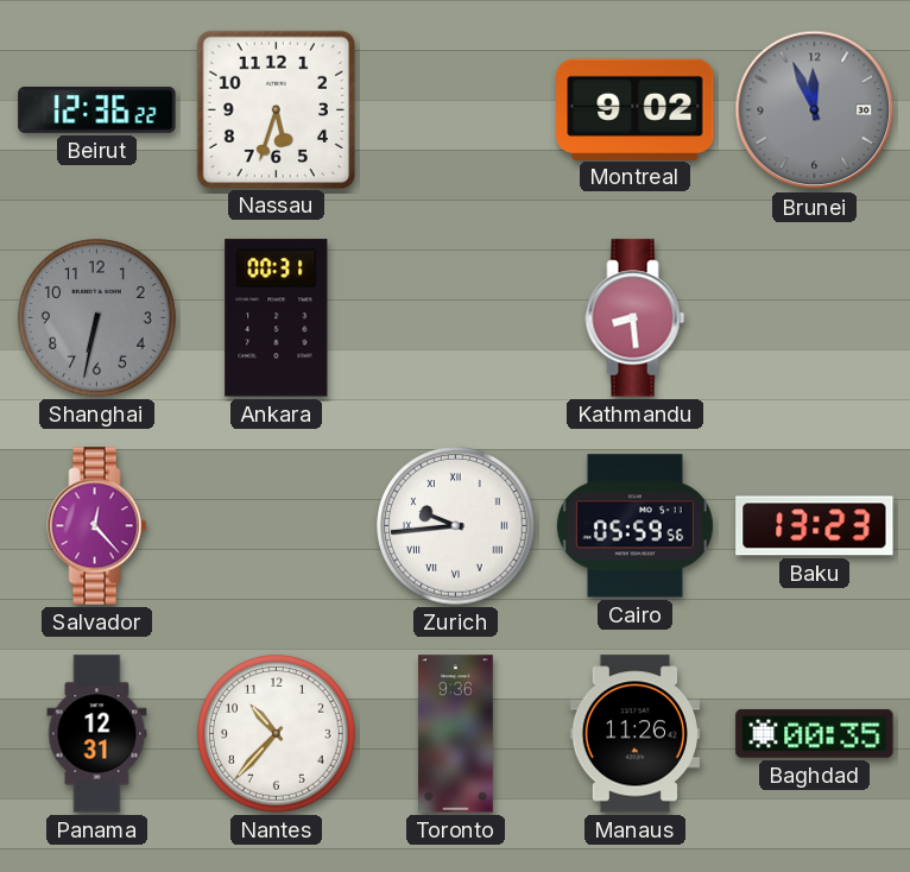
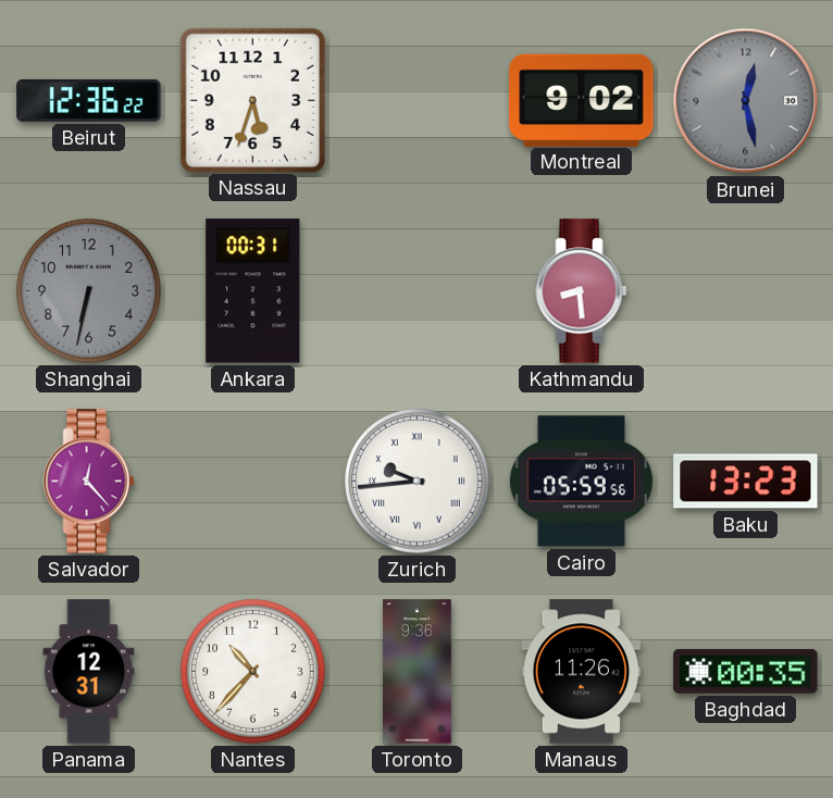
Brunei: 11:56 -> 12:28
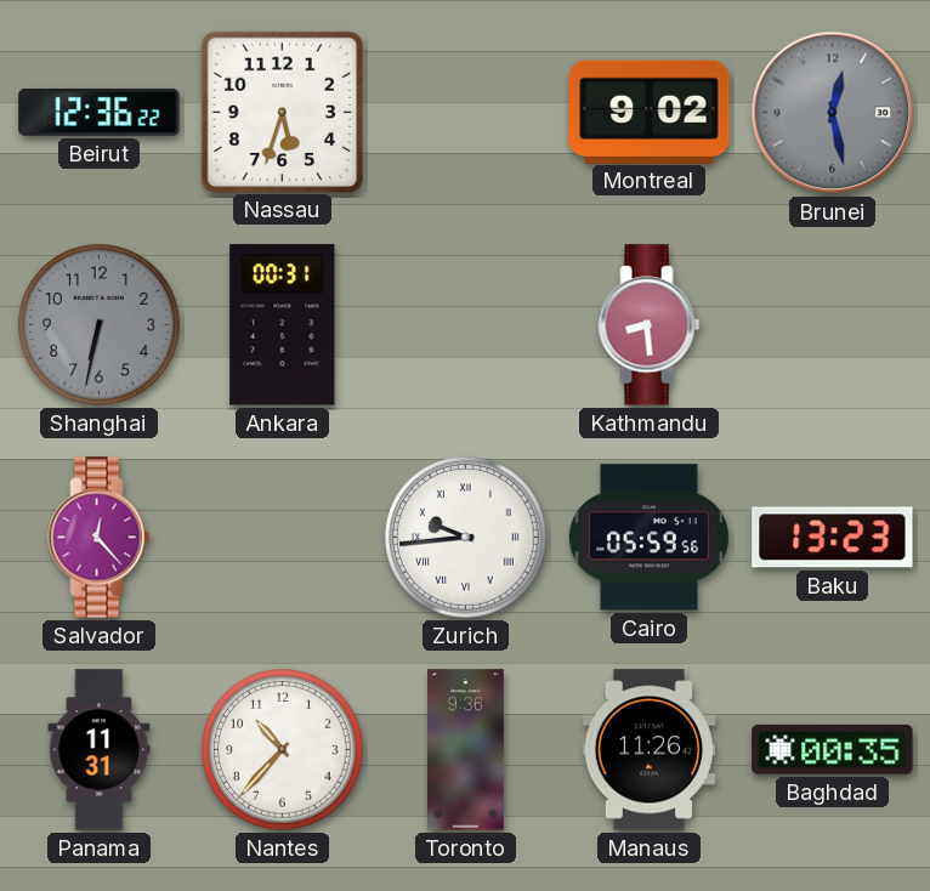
Panama: 12:31 -> 11:31
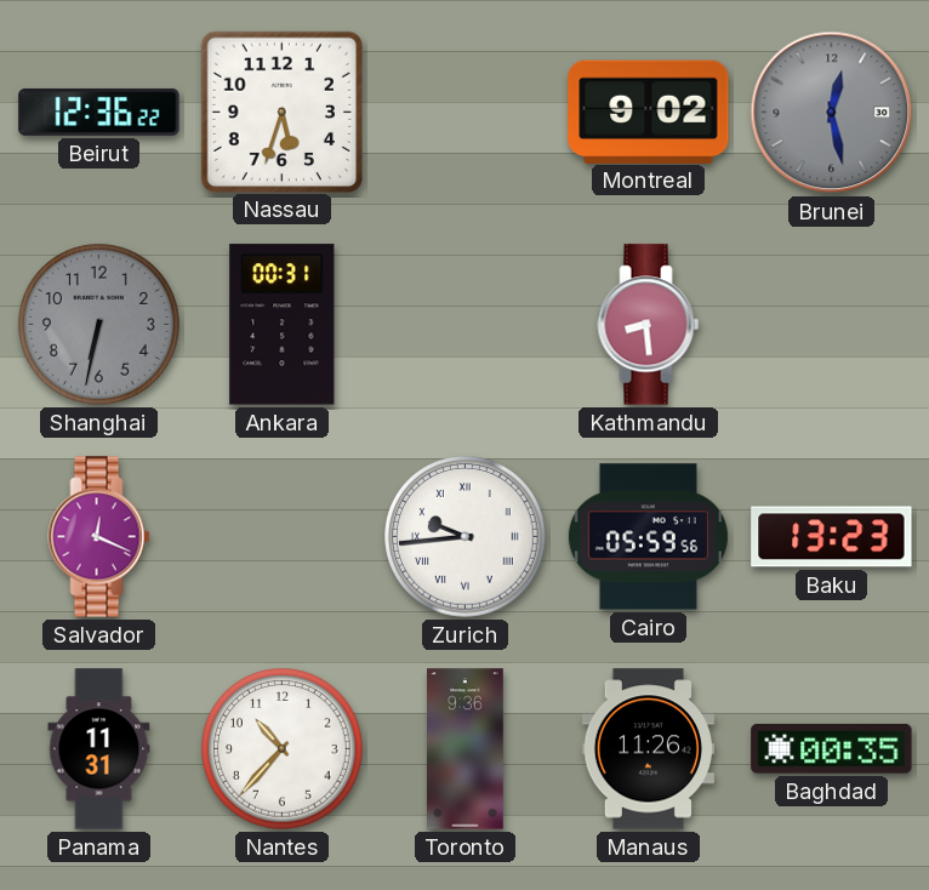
Salvador: 12:23 -> 12:19
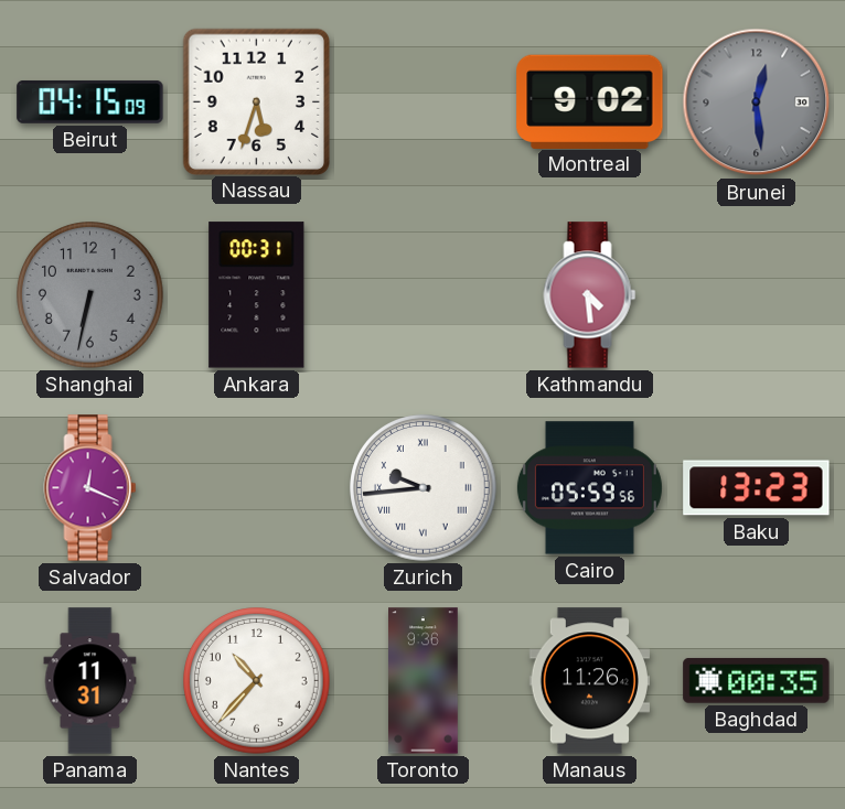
Beirut: 12:36 -> 04:15
Brunei: 12:28 -> 12:29
Kathmandu: 8:29 -> 4:29
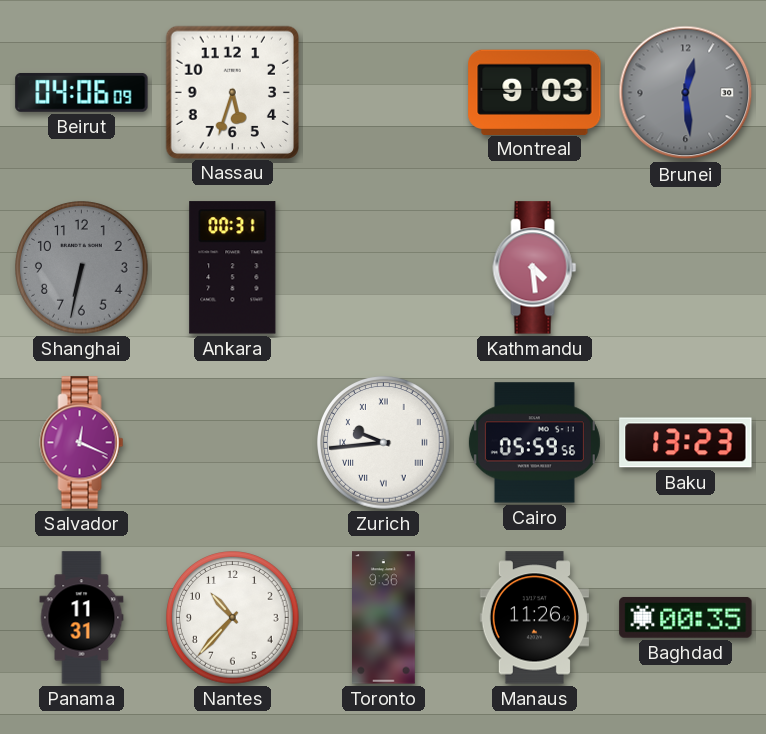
Beirut: 04:15 -> 04:06
Montreal: 9:02 -> 9:03
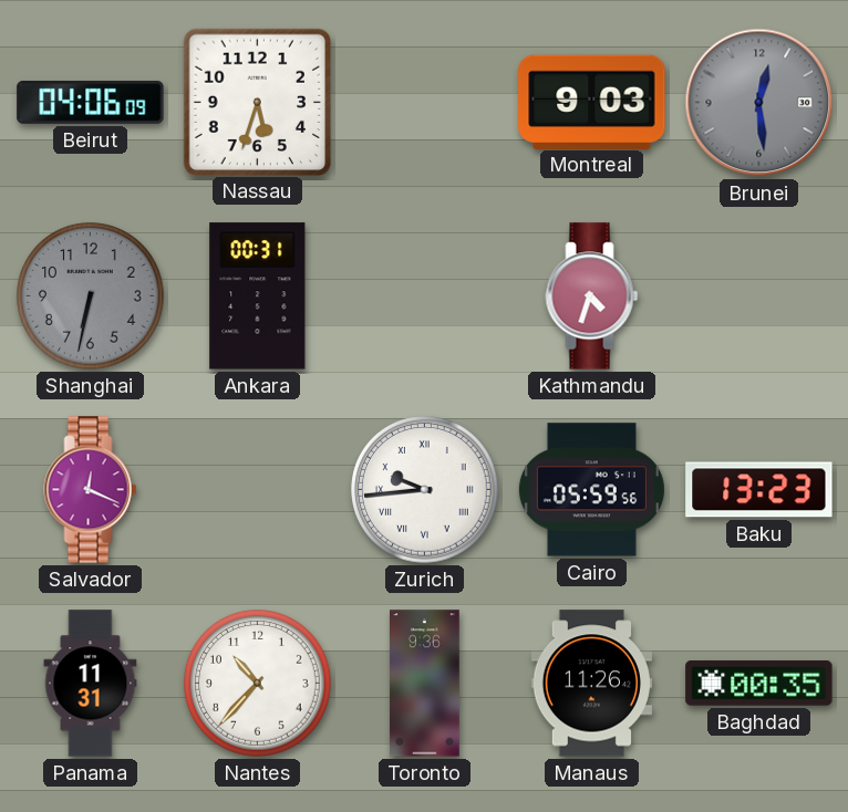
Kathmandu: 4:29 -> 4:33
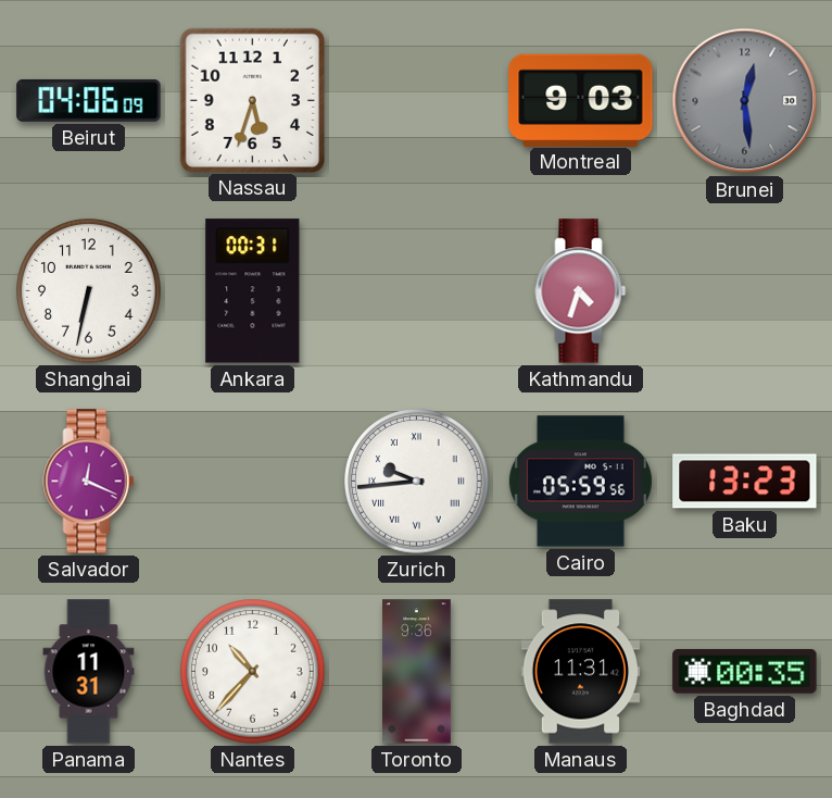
Shanghai dial: grey -> white
Manaus: 11:26 -> 11:31
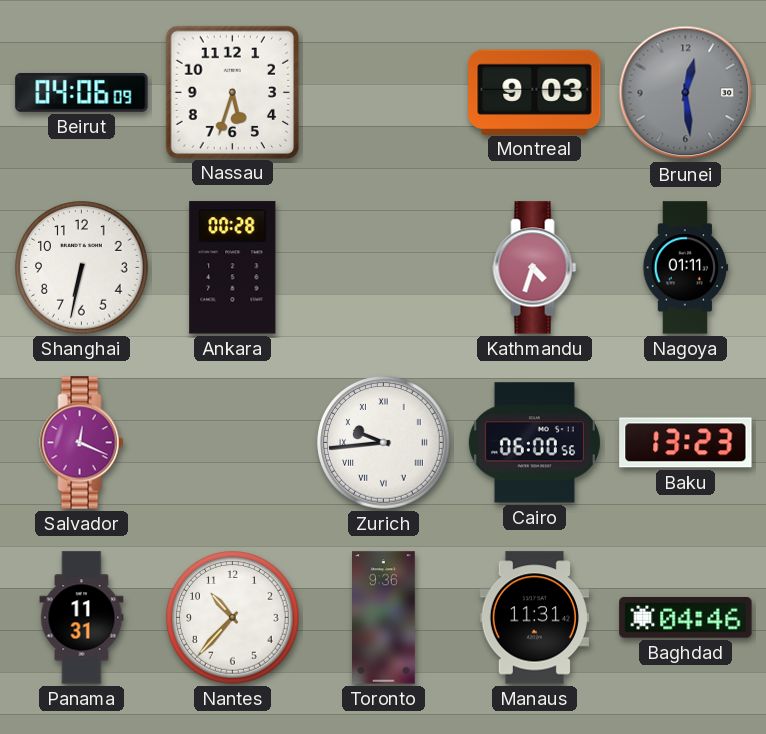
Ankara: 00:31 -> 00:28
Nagoya: none -> 01:11
Cairo: 05:59 -> 06:00
Baghdad: 00:35 -> 04:46
